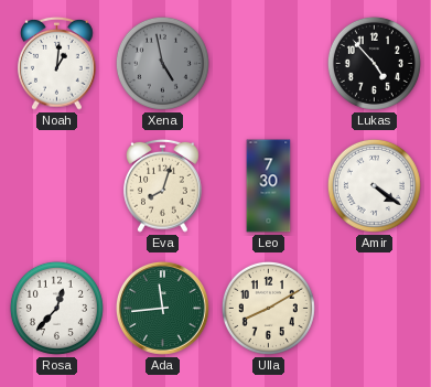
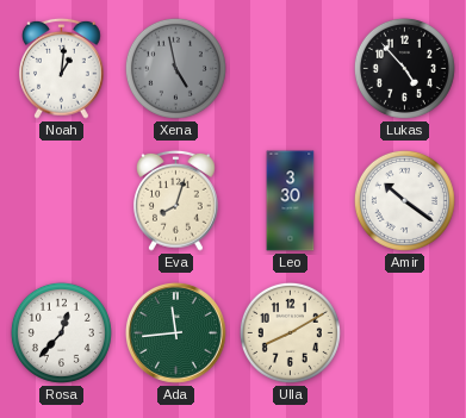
Leo: 7:30 -> 3:30
Amir: 4:21 -> 10:21
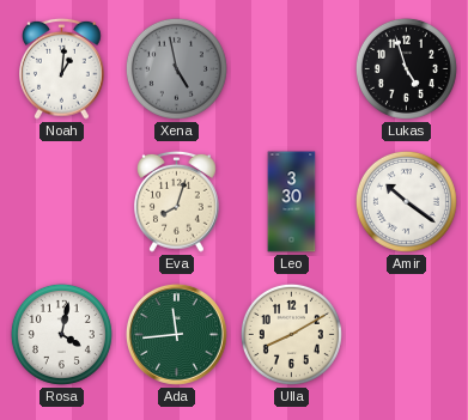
Lukas: 4:53 -> 4:57
Rosa: 12:37 -> 4:02
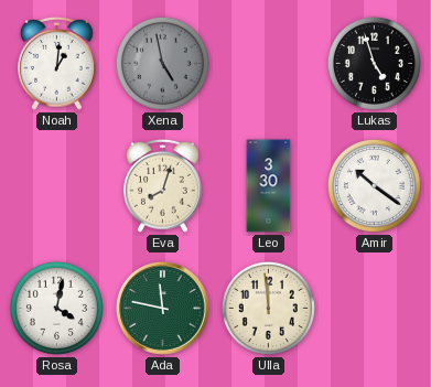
Ada: 11:44 -> 11:47
Ulla: 8:10 -> 11:59
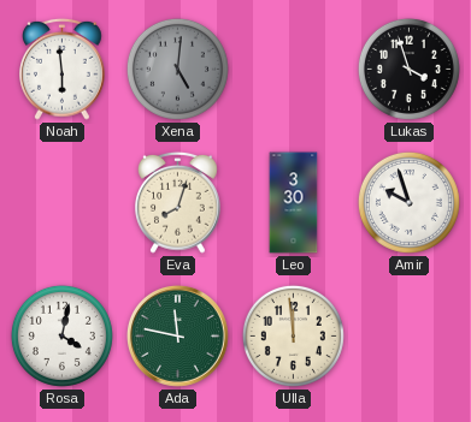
Noah: 1:01 -> 5:59
Xena: 4:58 -> 5:01
Lukas: 4:57 -> 3:57
Amir: 10:21 -> 9:57
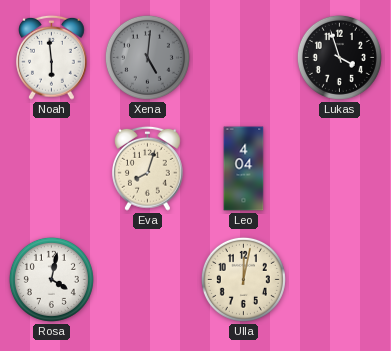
Leo: 3:30 -> 4:04
Amir: 9:57 -> none
Ada: 11:47 -> none
Ulla: 11:59 -> 12:02
